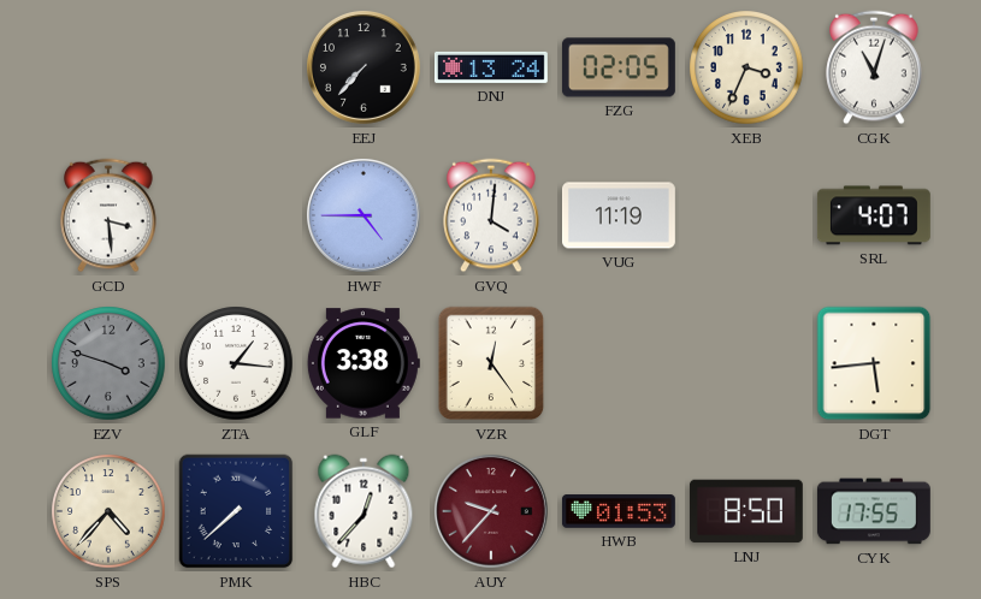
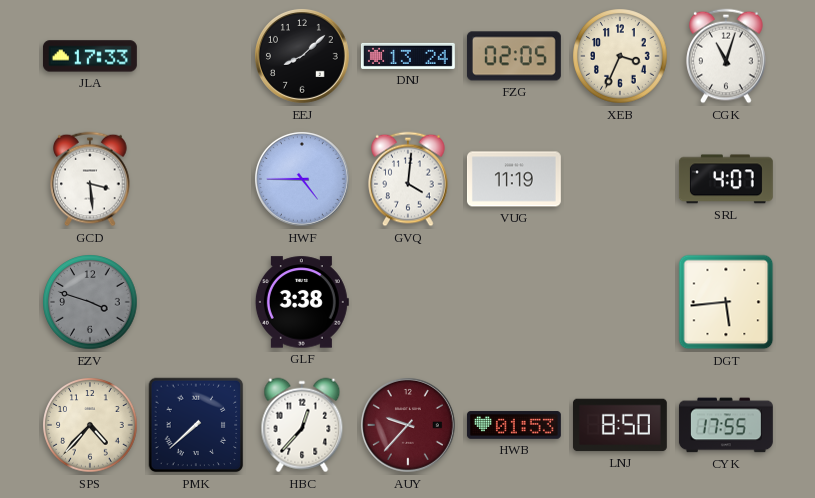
JLA: none -> 17:33
EEJ: 7:37 -> 8:08
ZTA: 1:16 -> none
VZR: 12:24 -> none
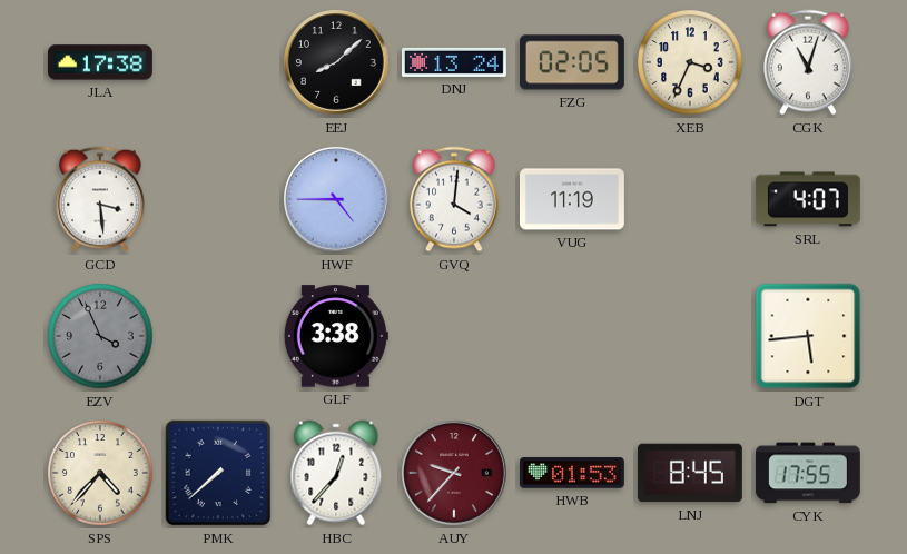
JLA: 17:33 -> 17:38
EZV: 3:48 -> 3:56
LNJ: 8:50 -> 8:45
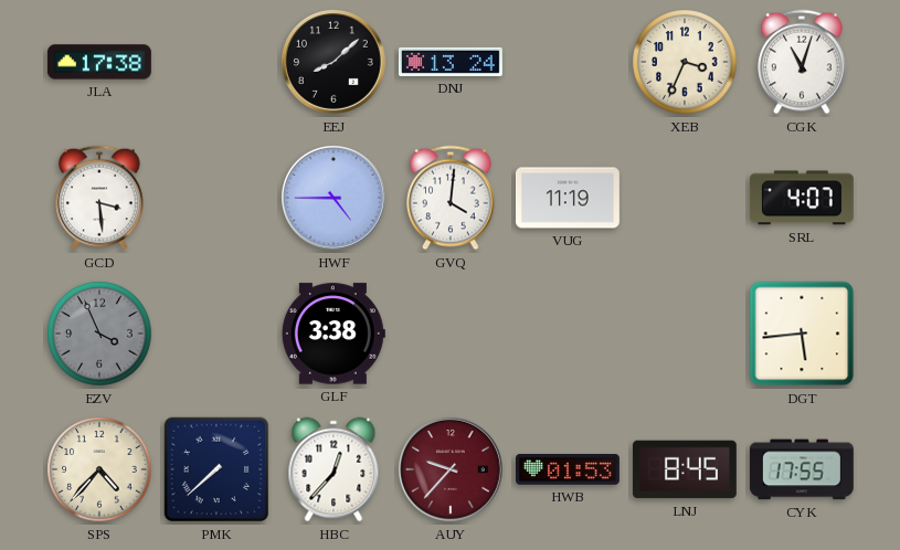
FZG: 02:05 -> none
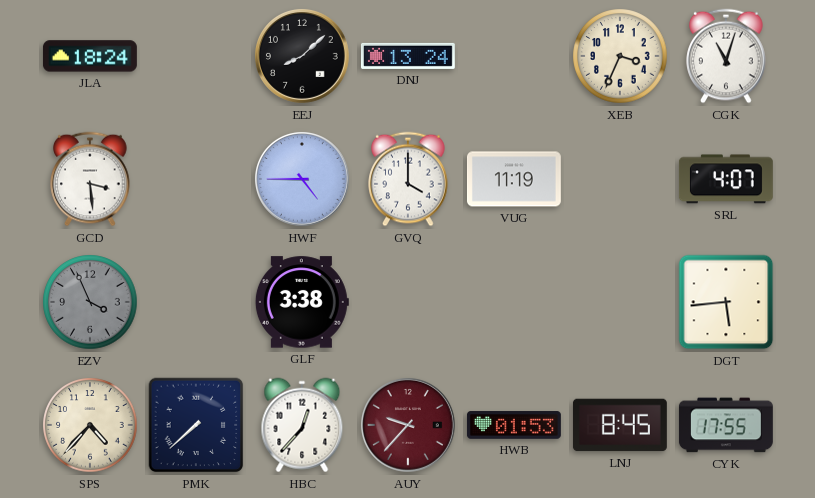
JLA: 17:38 -> 18:24
GVQ: 4:01 -> 4:00
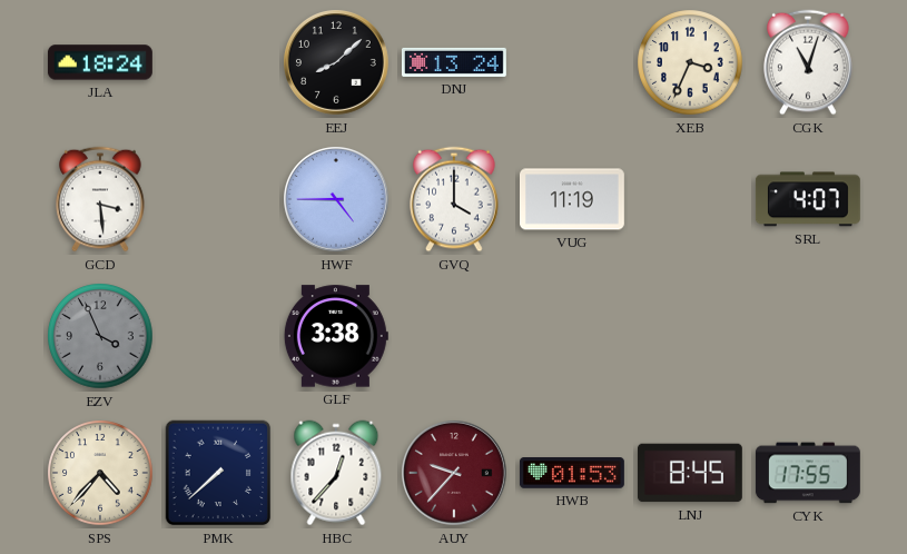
DGT: 5:44 -> none
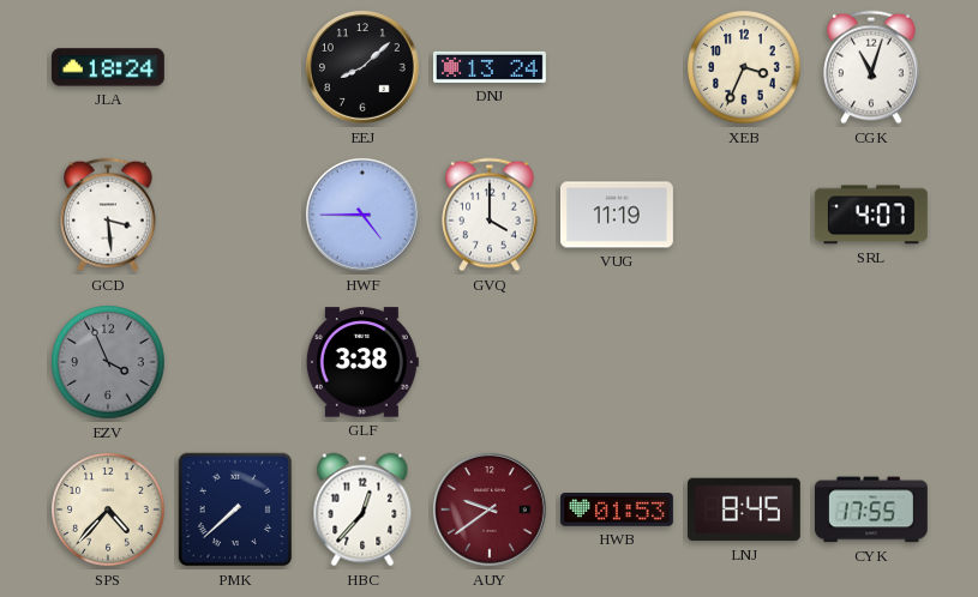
AUY: 9:37 -> 9:39
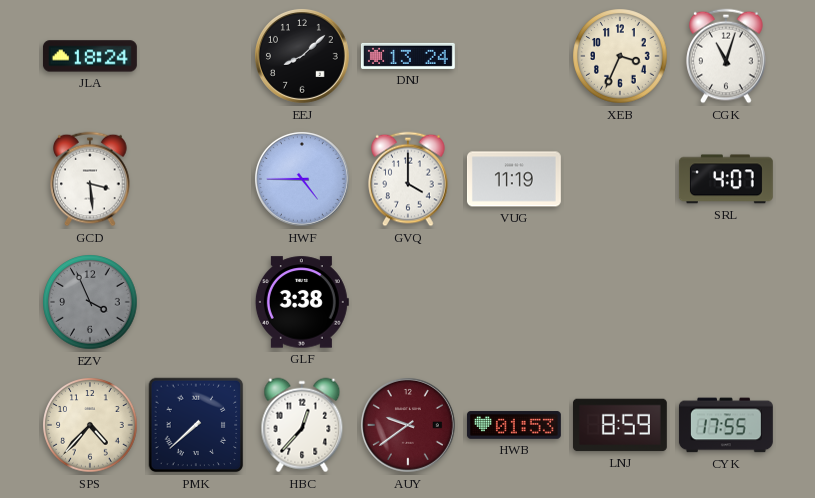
LNJ: 8:45 -> 8:59
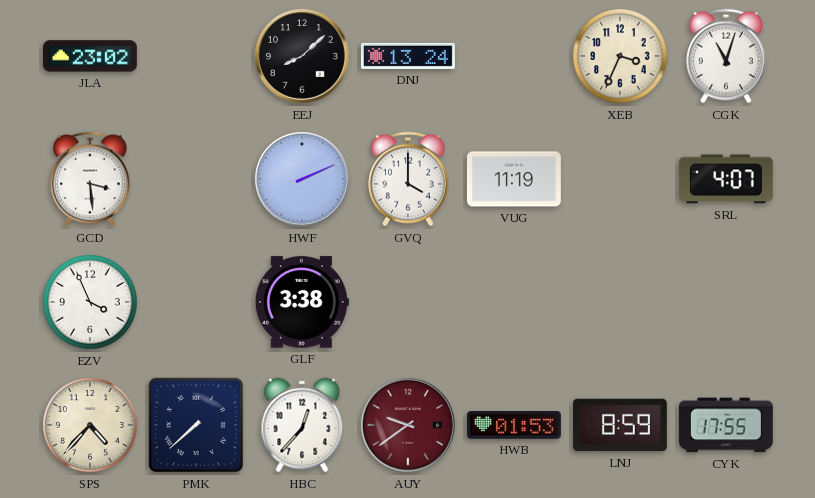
JLA: 18:24 -> 23:02
HWF: 4:45 -> 2:11
EZV dial: grey -> white
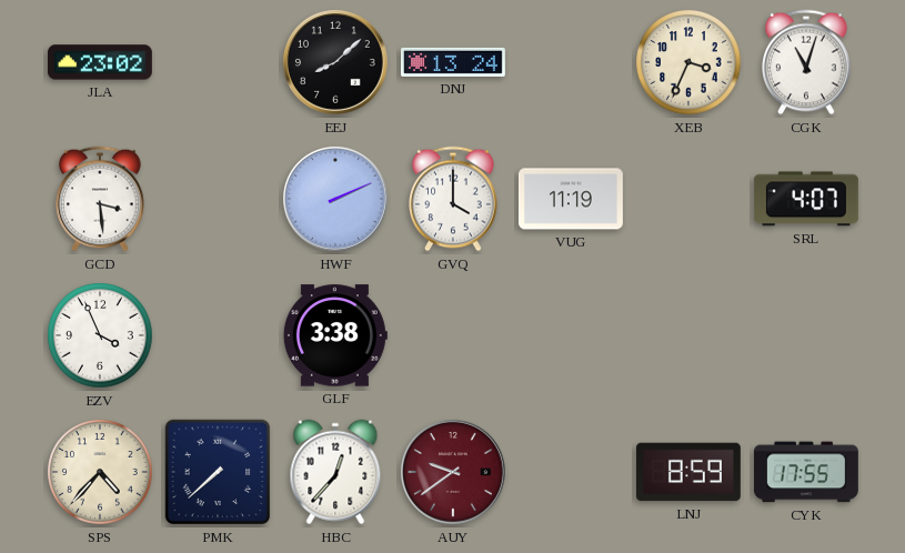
HWB: 01:53 -> none
